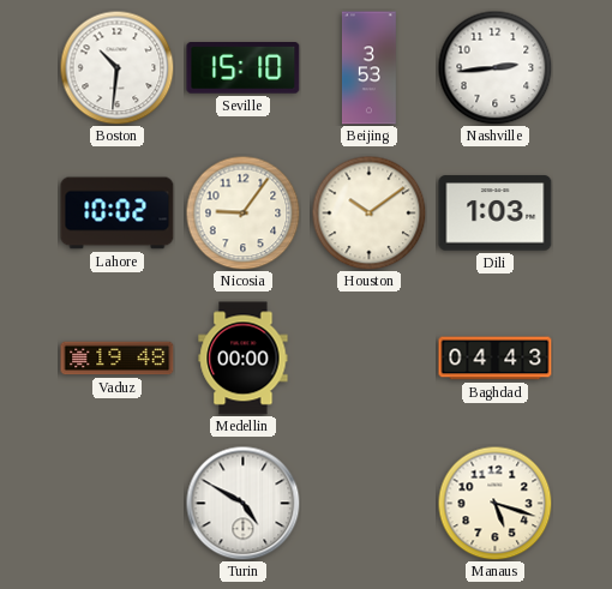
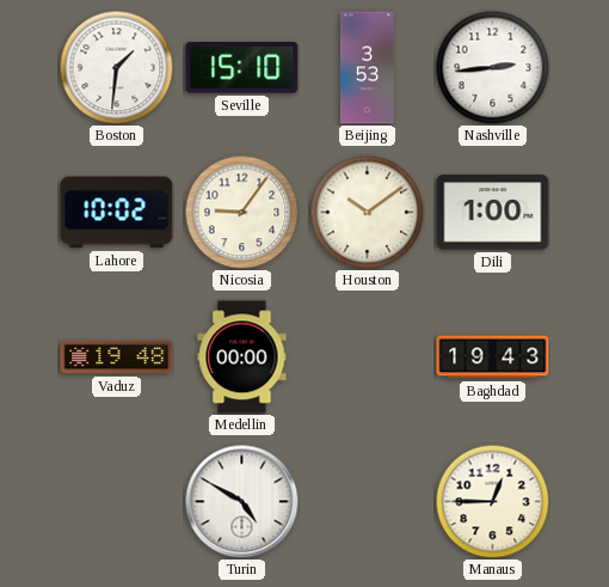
Boston: 10:31 -> 1:31
Dili: 1:03 -> 1:00
Baghdad: 04:43 -> 19:43
Manaus: 5:18 -> 12:45
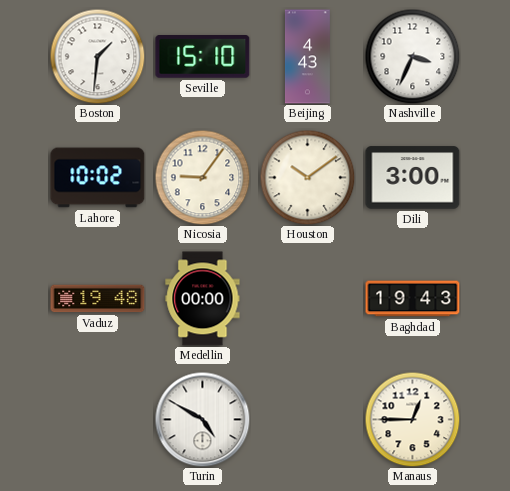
Beijing: 3:53 -> 4:43
Nashville: 2:44 -> 3:34
Dili: 1:00 -> 3:00
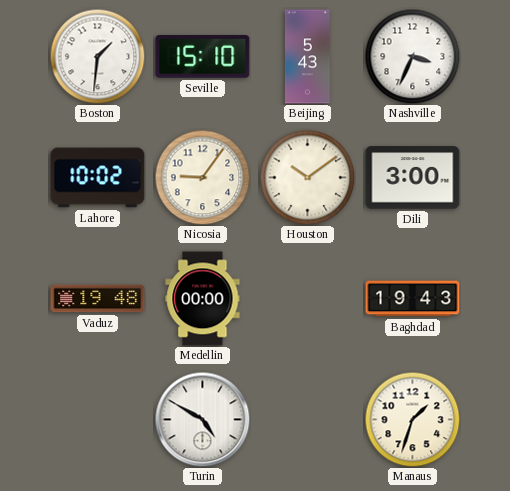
Beijing: 4:43 -> 5:43
Manaus: 12:45 -> 1:33
